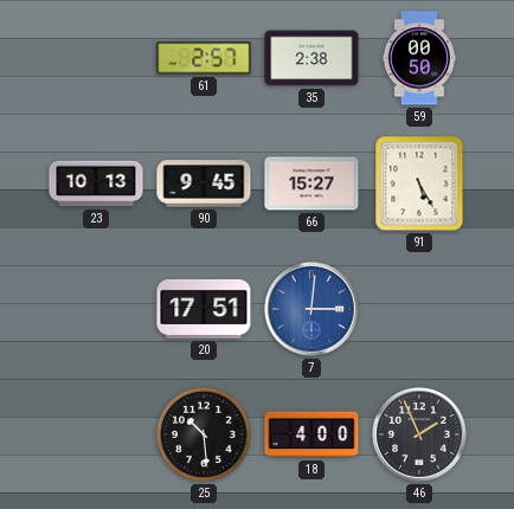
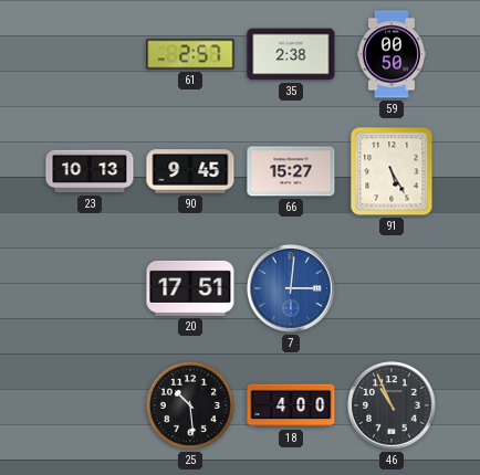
46: 1:56 -> 10:56
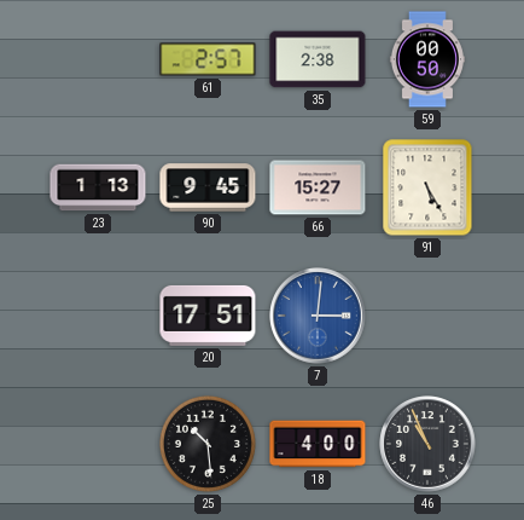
23: 10:13 -> 1:13
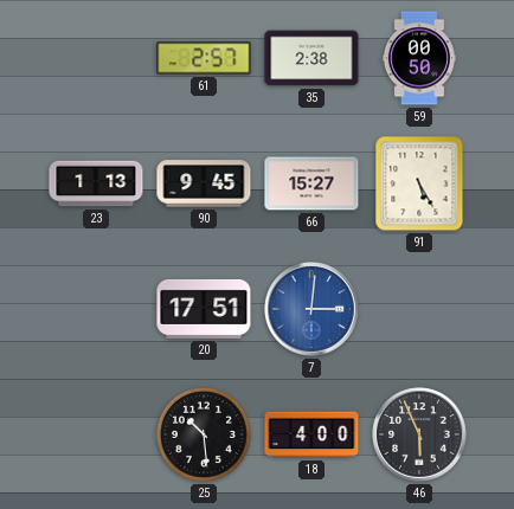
46: 10:56 -> 5:56
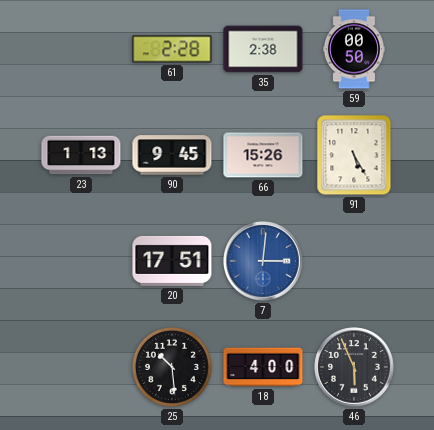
61: 2:57 -> 2:28
66: 15:27 -> 15:26
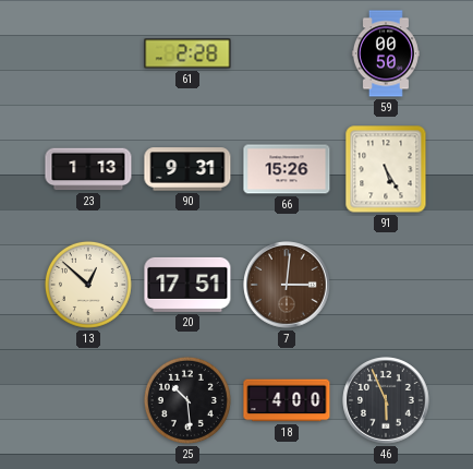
35: 2:38 -> none
90: 9:45 -> 9:31
13: none -> 12:52
7 dial: blue -> brown
